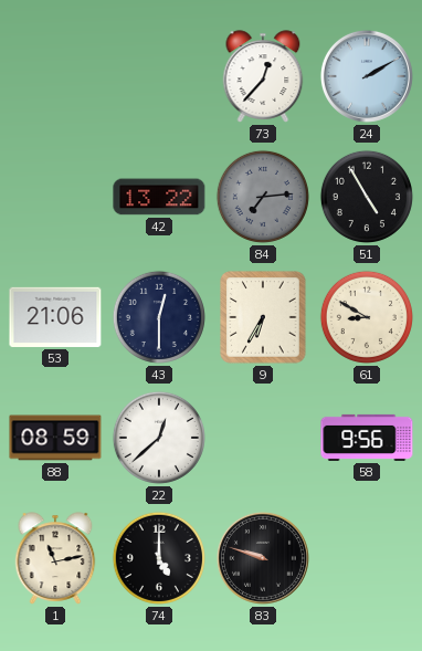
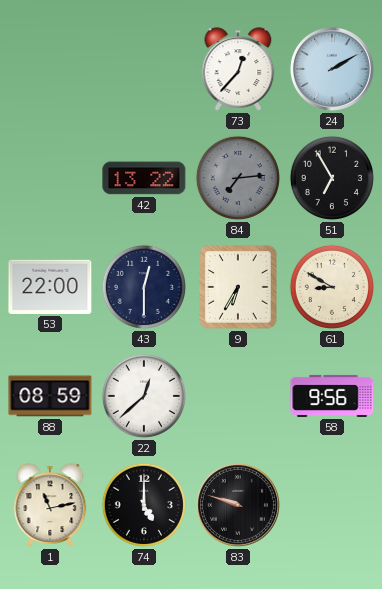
51: 4:55 -> 6:55
53: 21:06 -> 22:00
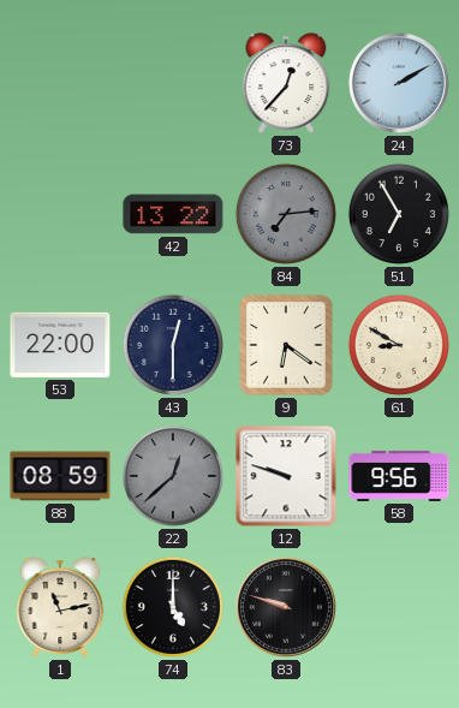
9: 6:35 -> 6:21
22 dial: white -> grey
12: none -> 9:48
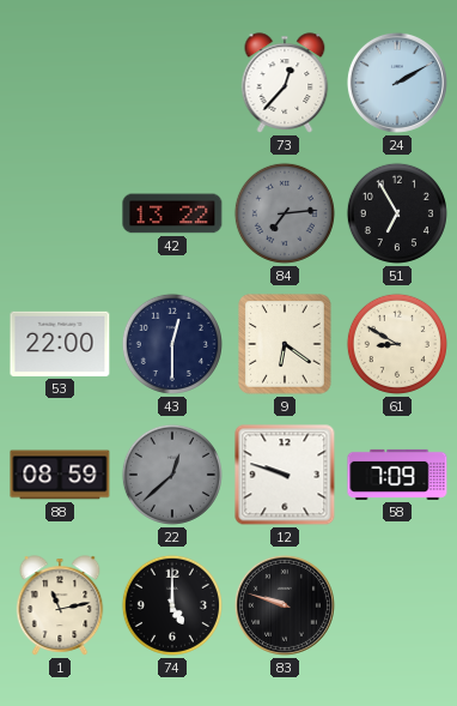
58: 9:56 -> 7:09
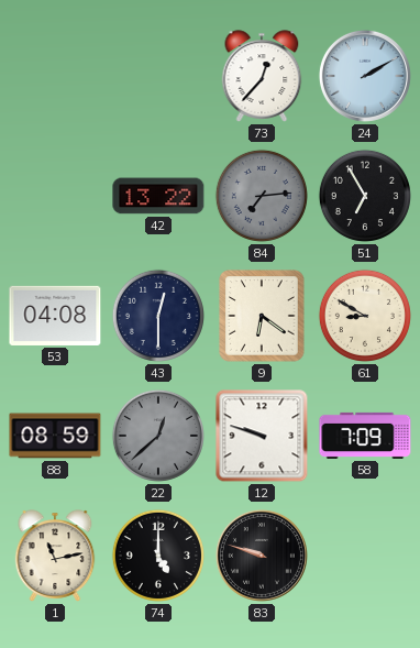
53: 22:00 -> 04:08
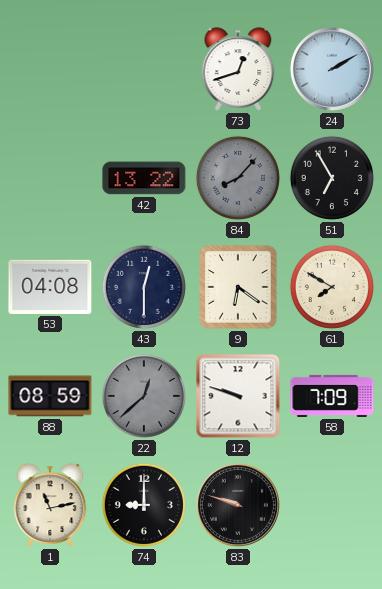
73: 12:37 -> 12:42
84: 7:14 -> 8:07
61: 8:50 -> 7:50
74: 5:00 -> 9:00
